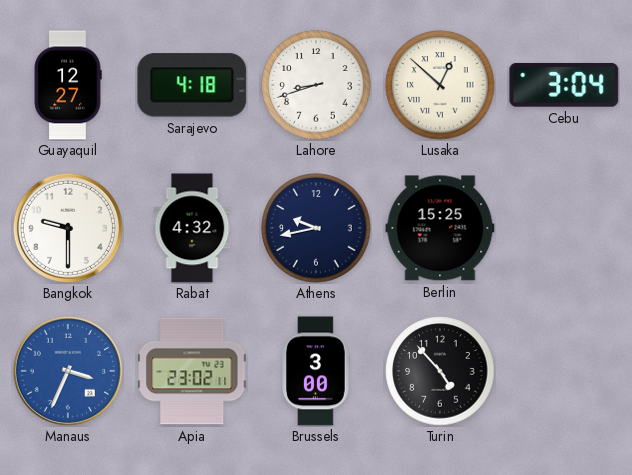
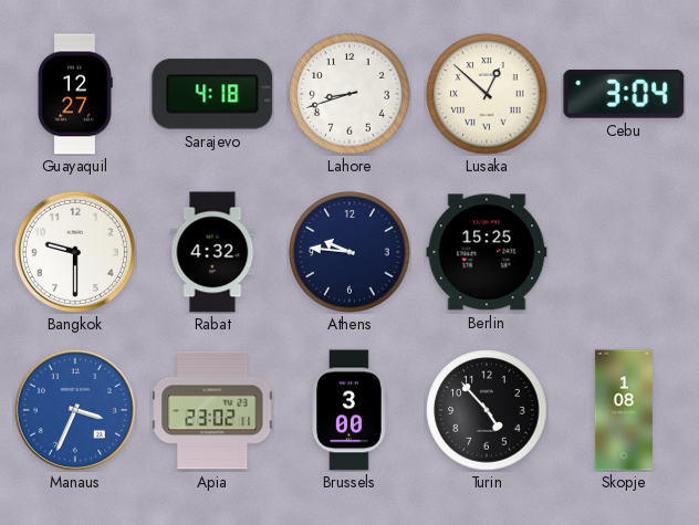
Athens: 9:43 -> 9:46
Skopje: none -> 1:08
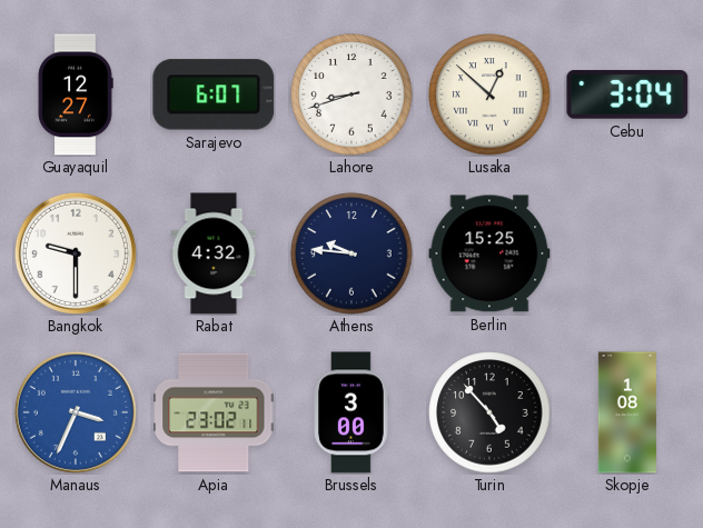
Sarajevo: 4:18 -> 6:07
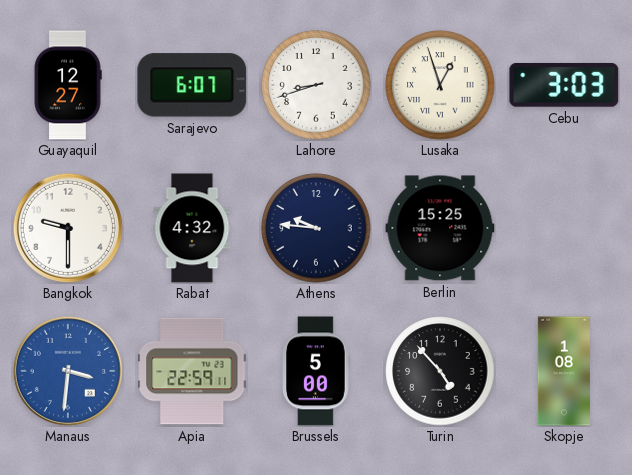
Lusaka: 12:52 -> 12:57
Cebu: 3:04 -> 3:03
Manaus: 3:34 -> 3:31
Apia: 23:02 -> 22:59
Brussels: 3:00 -> 5:00
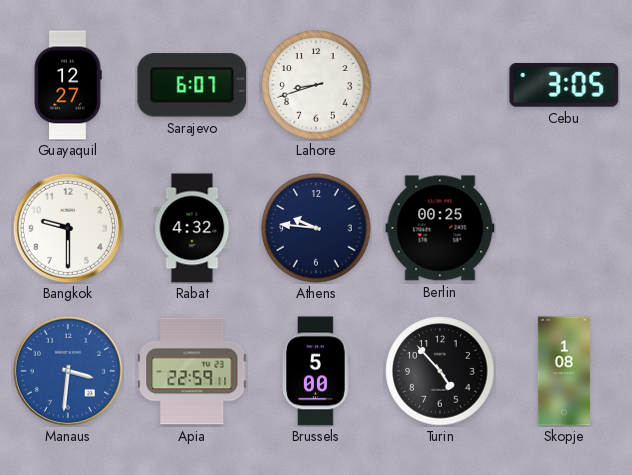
Lusaka: 12:57 -> none
Cebu: 3:03 -> 3:05
Berlin: 15:25 -> 00:25
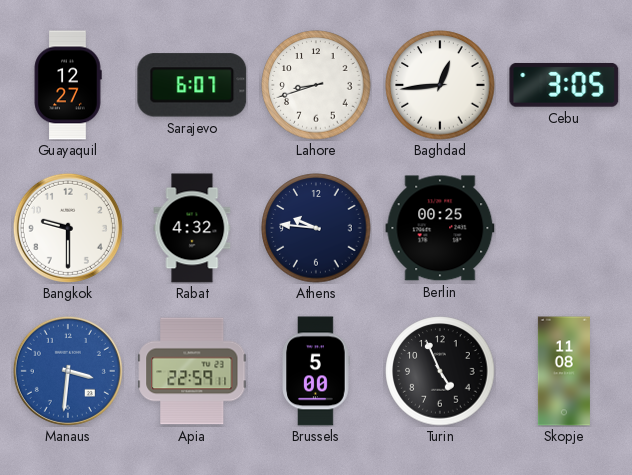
Baghdad: none -> 12:44
Turin: 4:53 -> 4:56
Skopje: 1:08 -> 11:08
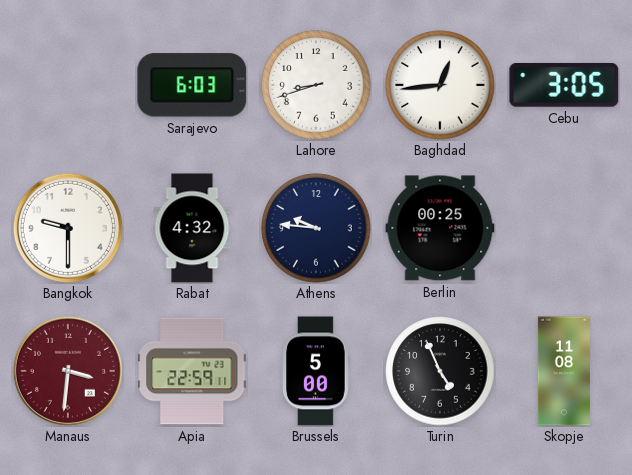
Guayaquil: 12:27 -> none
Sarajevo: 6:07 -> 6:03
Manaus dial: blue -> burgundy
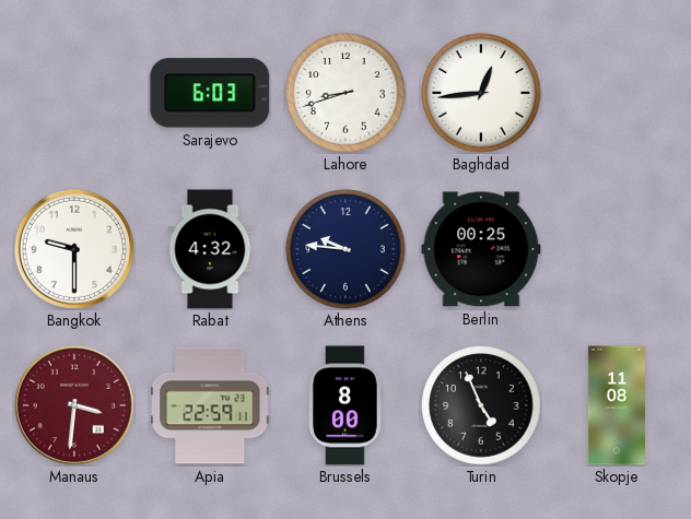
Cebu: 3:05 -> none
Brussels: 5:00 -> 8:00
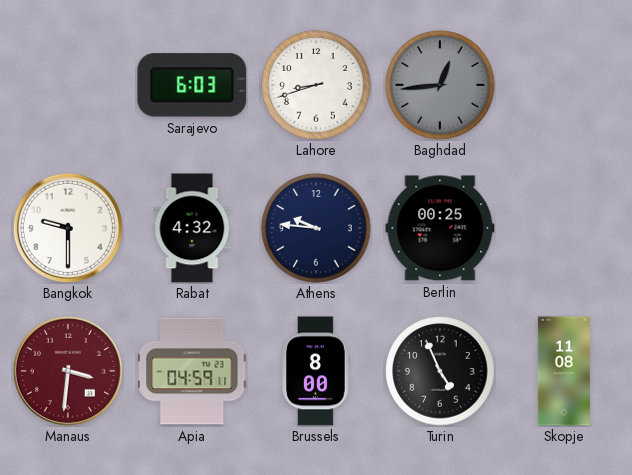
Baghdad dial: white -> grey
Apia: 22:59 -> 04:59
